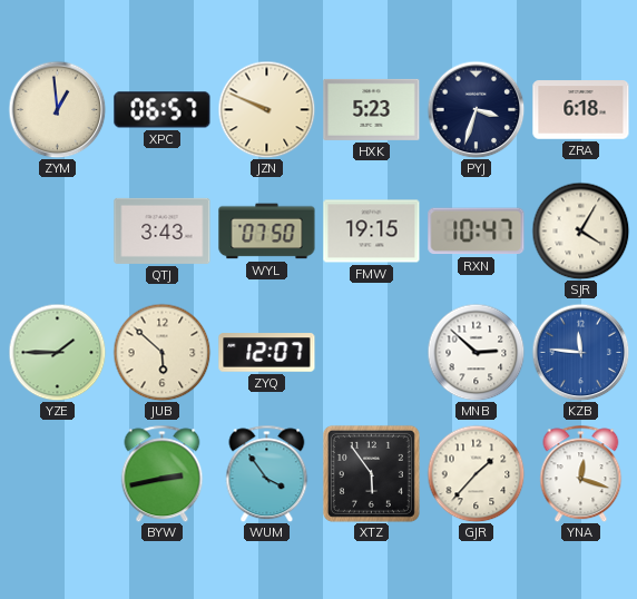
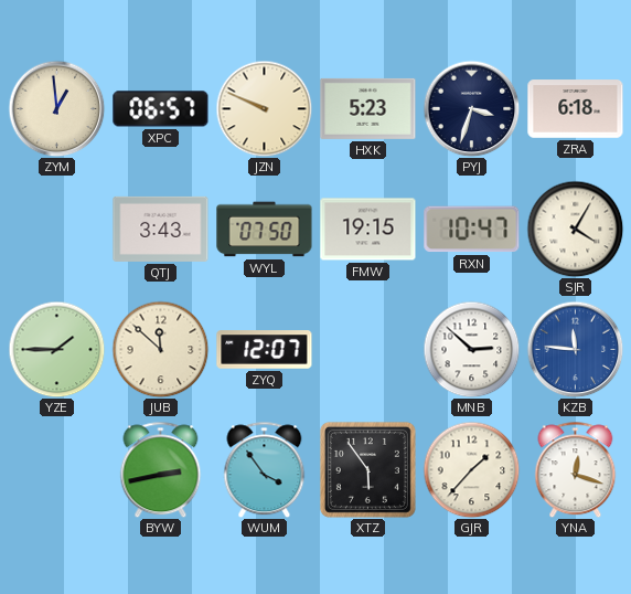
JUB: 5:52 -> 11:52
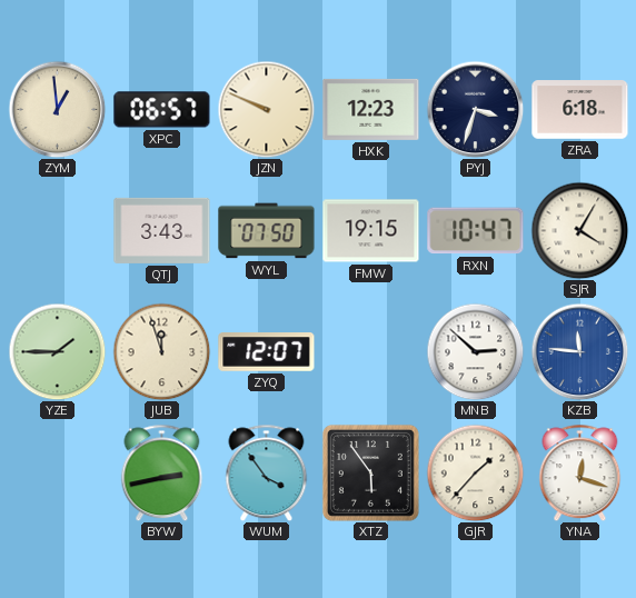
HXK: 5:23 -> 12:23
JUB: 11:52 -> 11:57
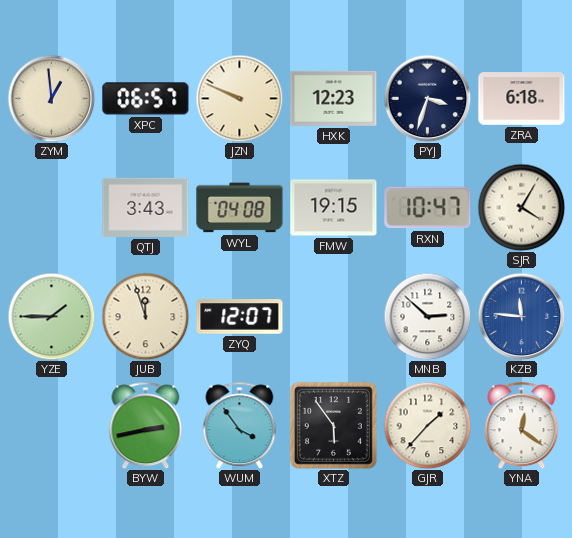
WYL: 07:50 -> 04:08
YNA: 12:18 -> 12:21
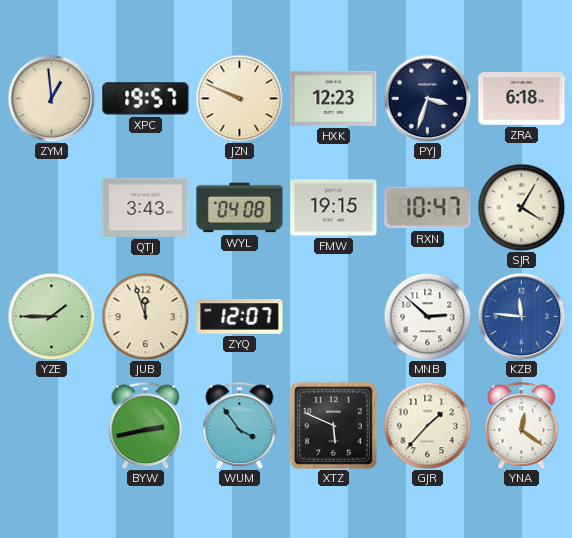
XPC: 06:57 -> 19:57
XTZ: 5:54 -> 5:49
